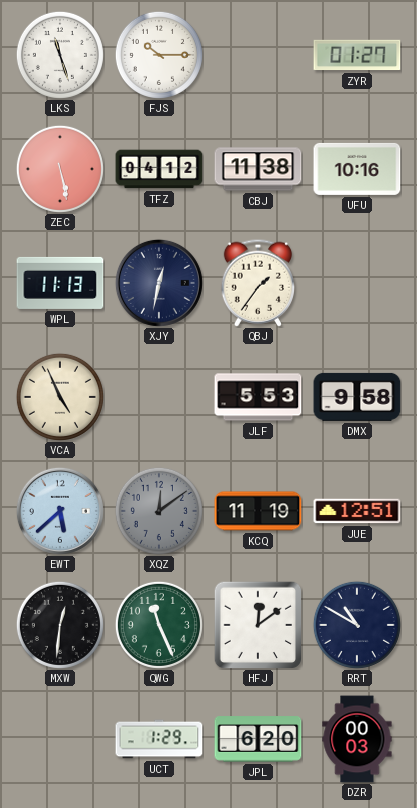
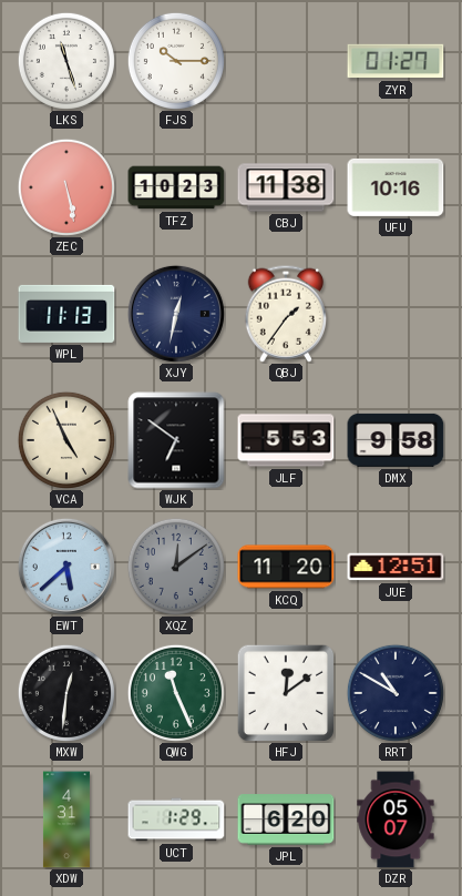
TFZ: 04:12 -> 10:23
WJK: none -> 6:51
KCQ: 11:19 -> 11:20
XDW: none -> 4:31
DZR: 00:03 -> 05:07
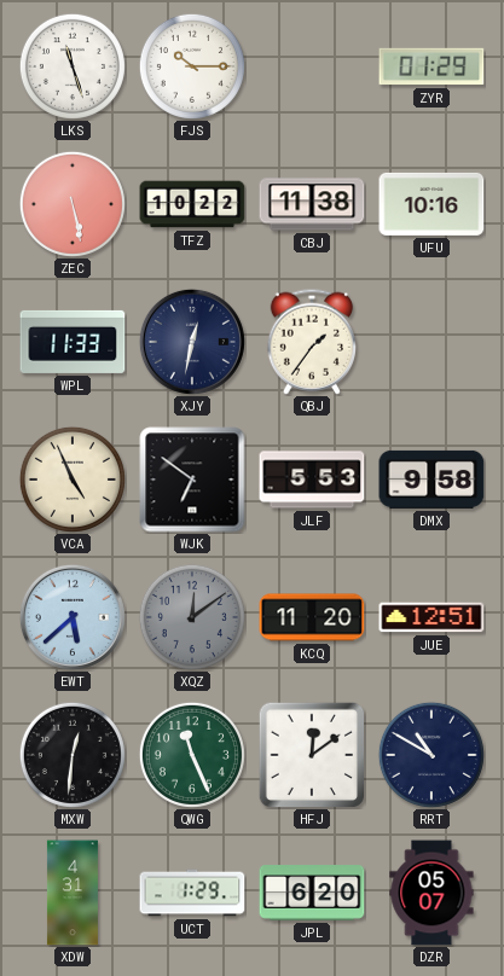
ZYR: 01:27 -> 01:29
TFZ: 10:23 -> 10:22
WPL: 11:13 -> 11:33
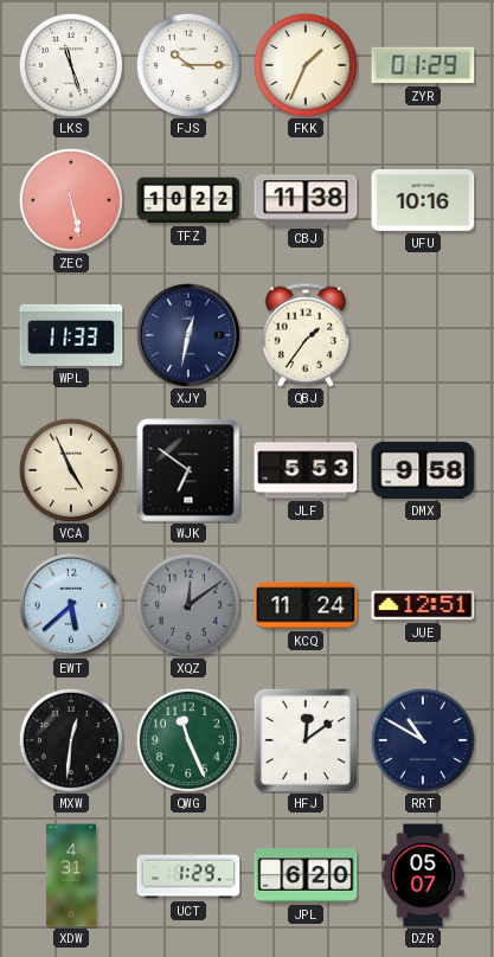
FKK: none -> 1:34
KCQ: 11:20 -> 11:24
